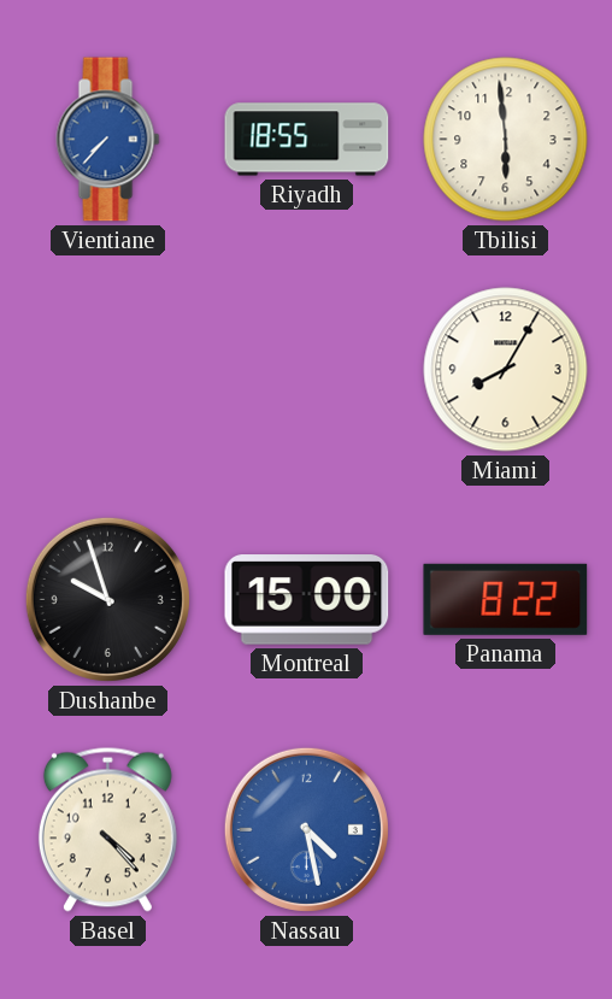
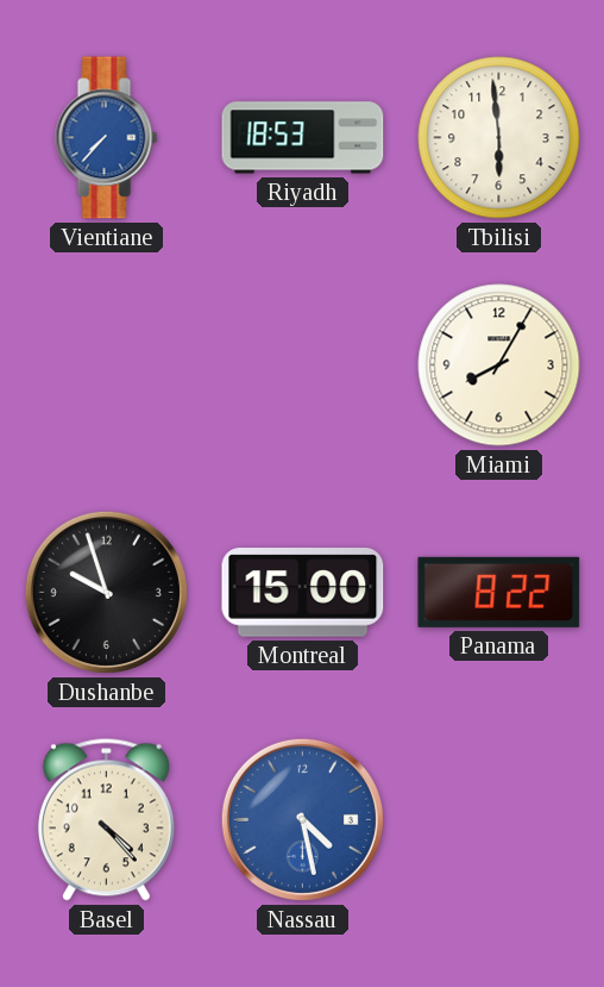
Riyadh: 18:55 -> 18:53
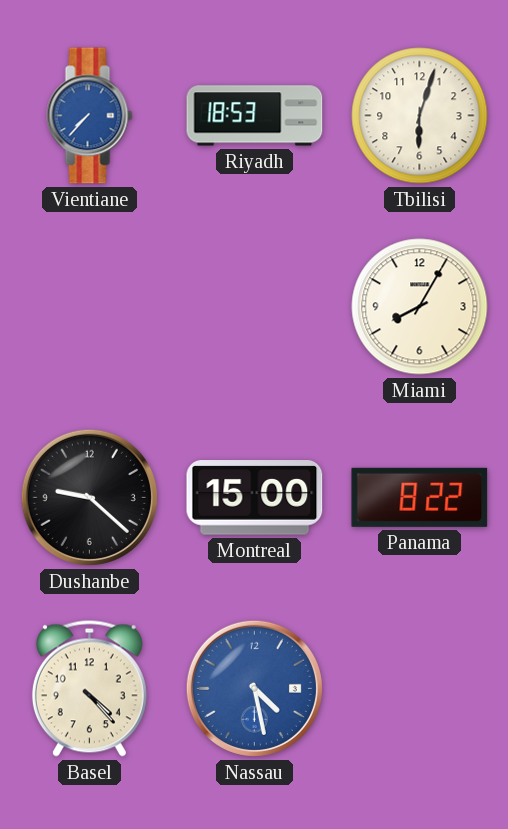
Tbilisi: 5:59 -> 6:03
Dushanbe: 9:57 -> 9:22
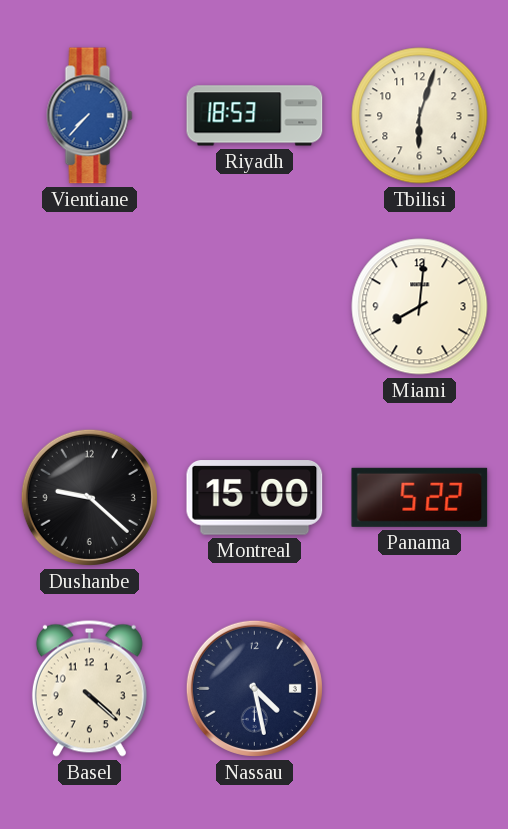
Miami: 8:05 -> 8:01
Panama: 8:22 -> 5:22
Basel: 4:23 -> 4:22
Nassau dial: blue -> navy
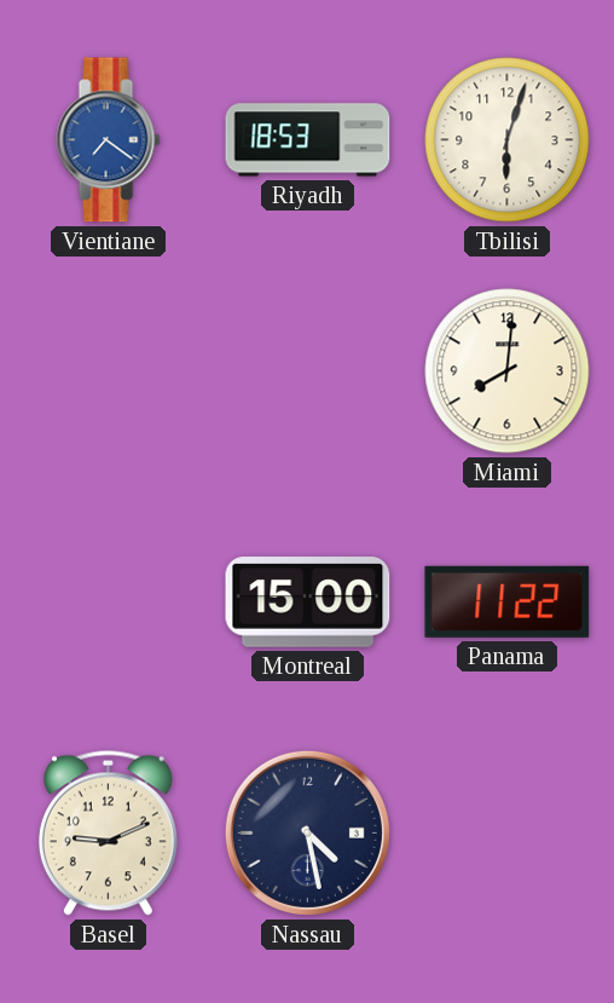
Vientiane: 7:37 -> 7:21
Dushanbe: 9:22 -> none
Panama: 5:22 -> 11:22
Basel: 4:22 -> 9:11
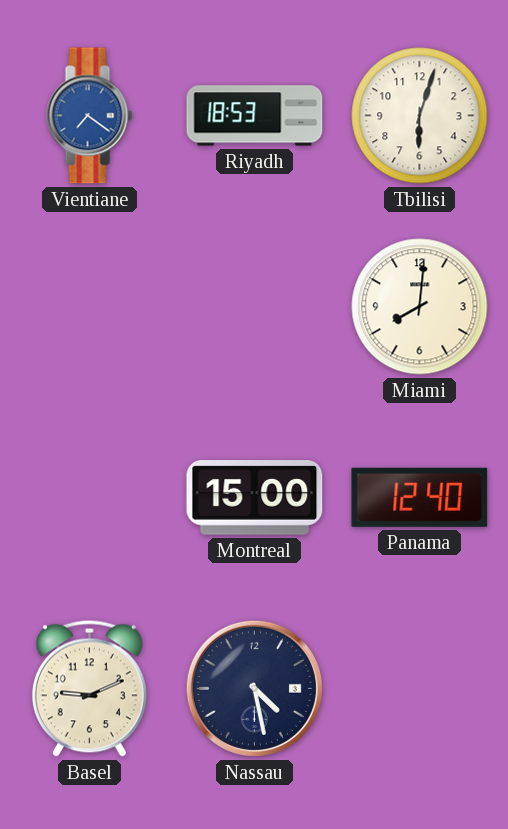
Panama: 11:22 -> 12:40
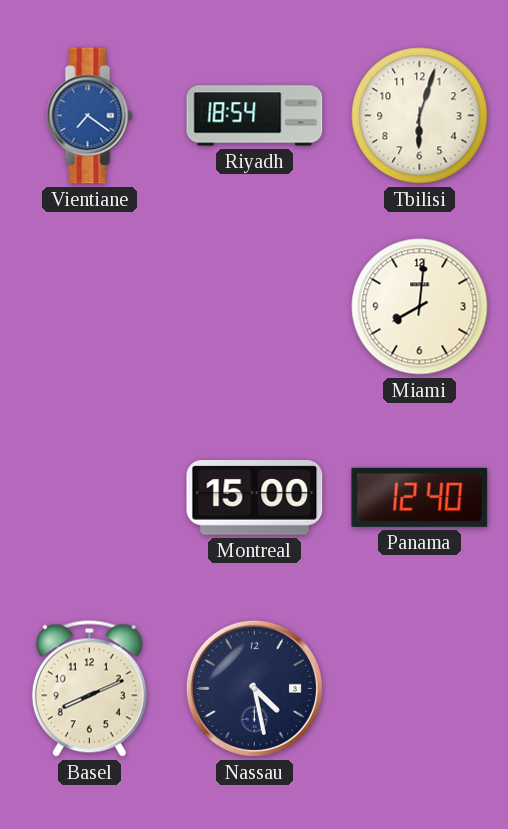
Riyadh: 18:53 -> 18:54
Basel: 9:11 -> 8:11
